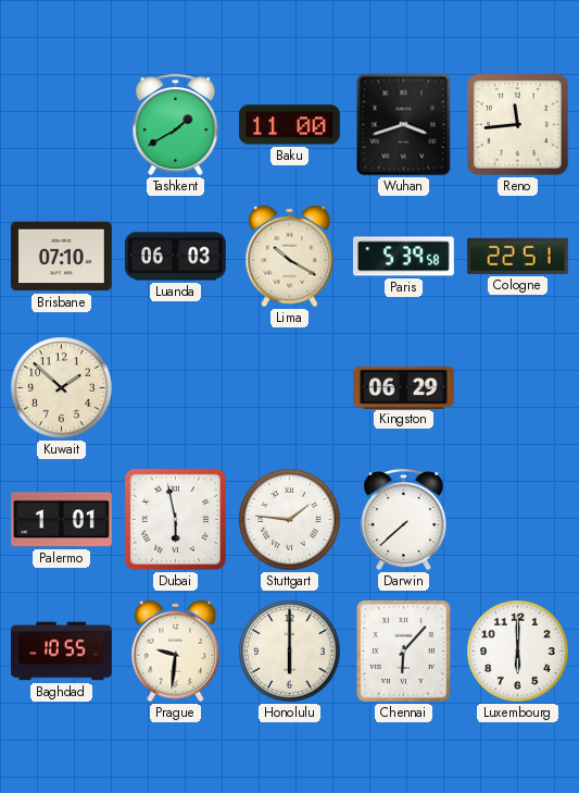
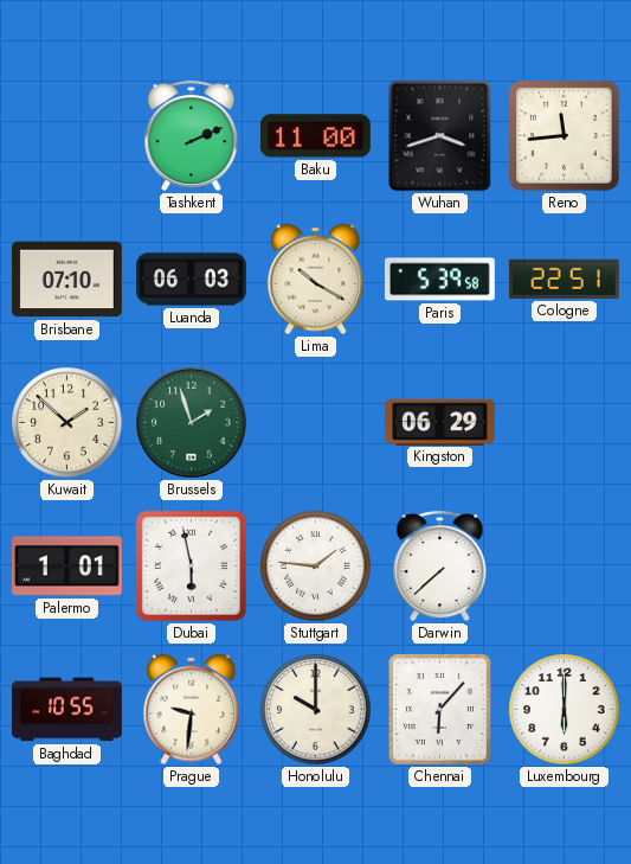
Tashkent: 1:40 -> 2:11
Brussels: none -> 1:57
Honolulu: 6:00 -> 10:00
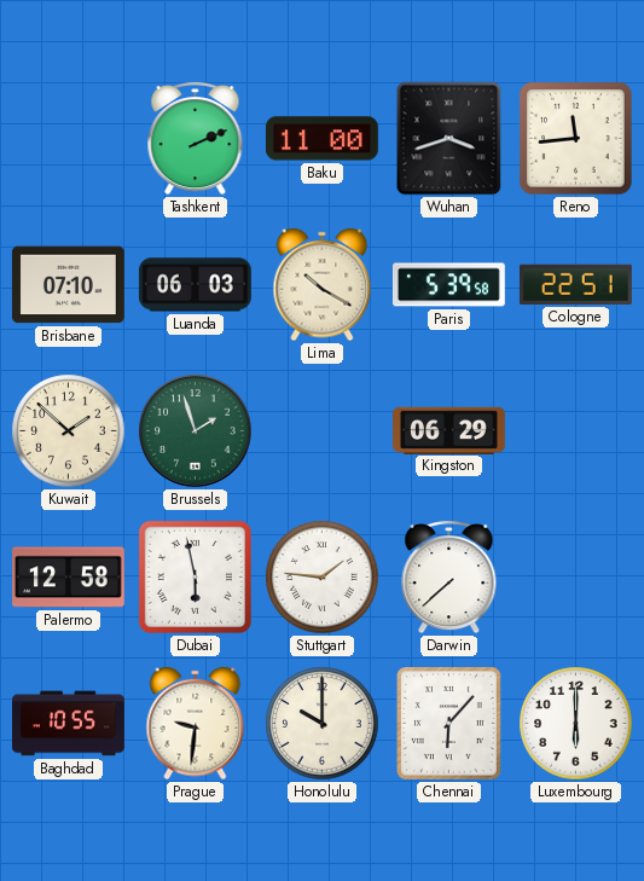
Palermo: 1:01 -> 12:58
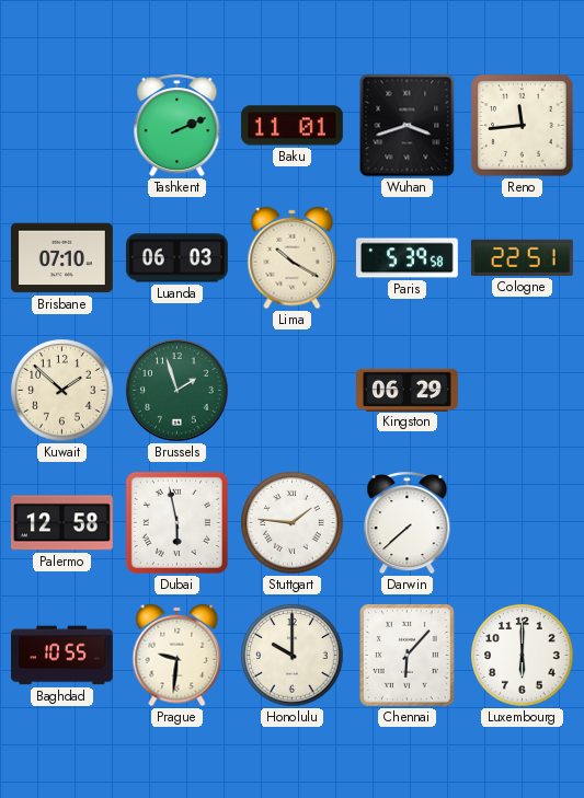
Baku: 11:00 -> 11:01
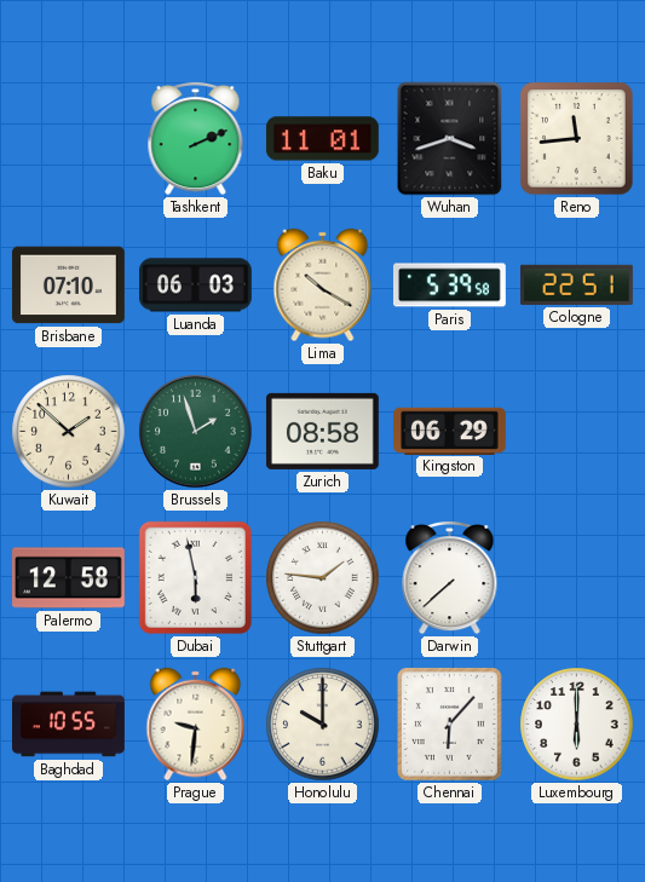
Zurich: none -> 08:58
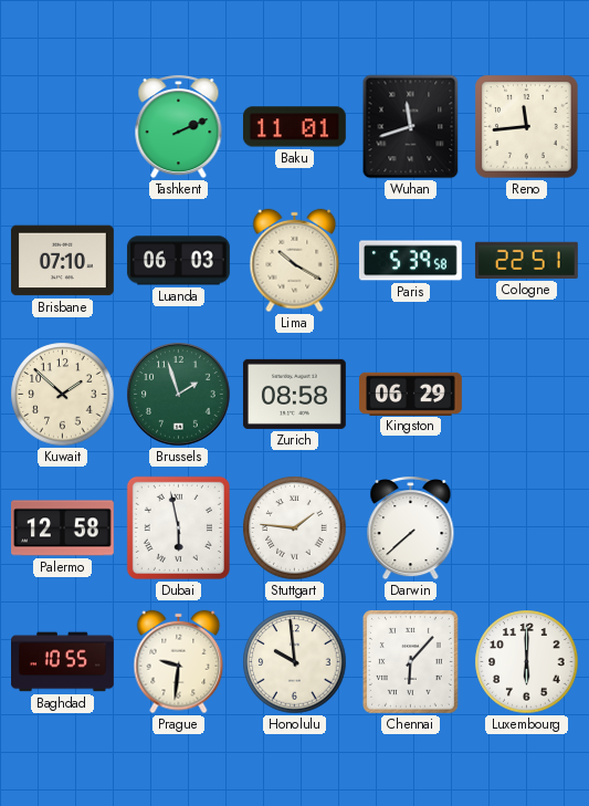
Wuhan: 3:42 -> 11:42
Honolulu: 10:00 -> 9:59
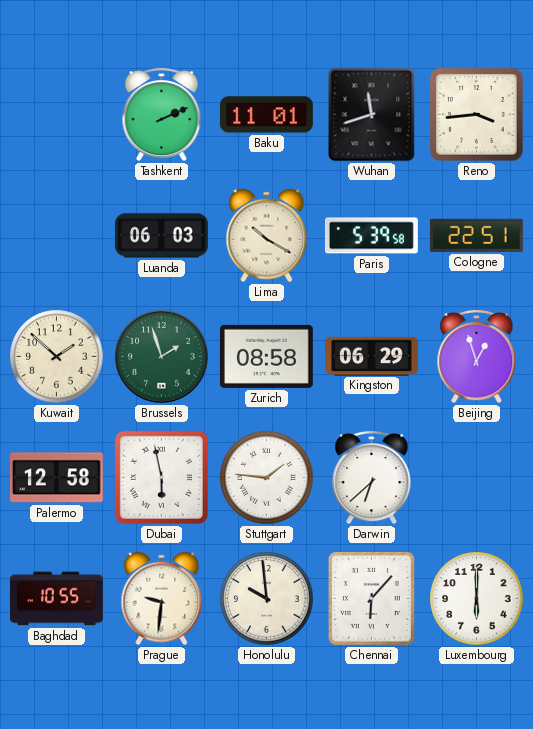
Reno: 11:44 -> 3:44
Brisbane: 07:10 -> none
Beijing: none -> 12:57
Darwin: 7:38 -> 6:38
